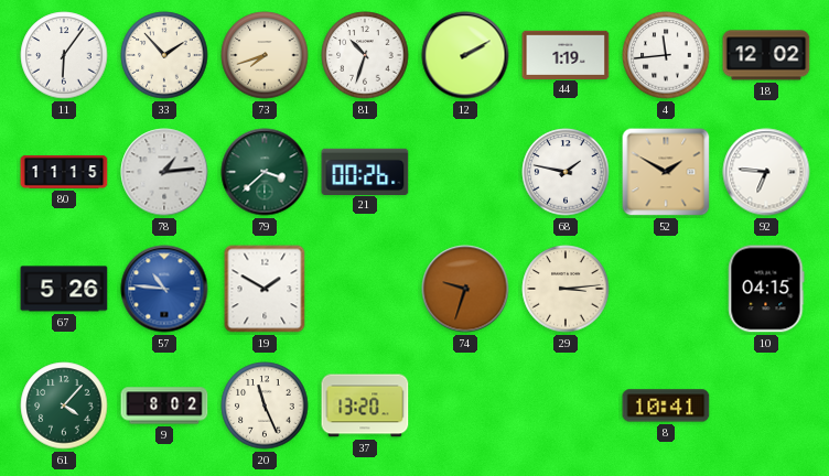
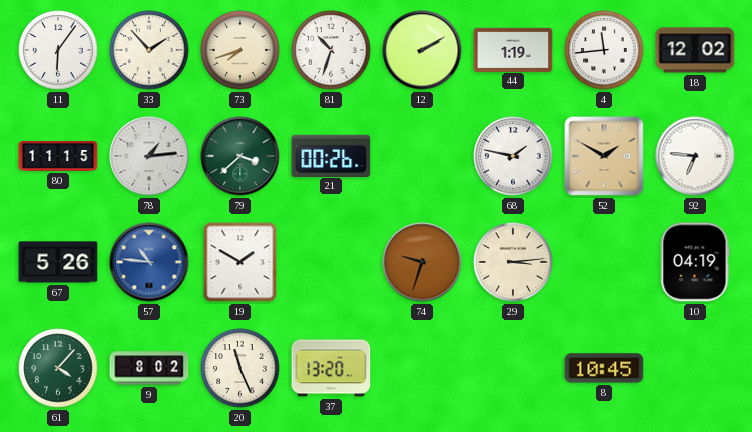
10: 04:15 -> 04:19
8: 10:41 -> 10:45
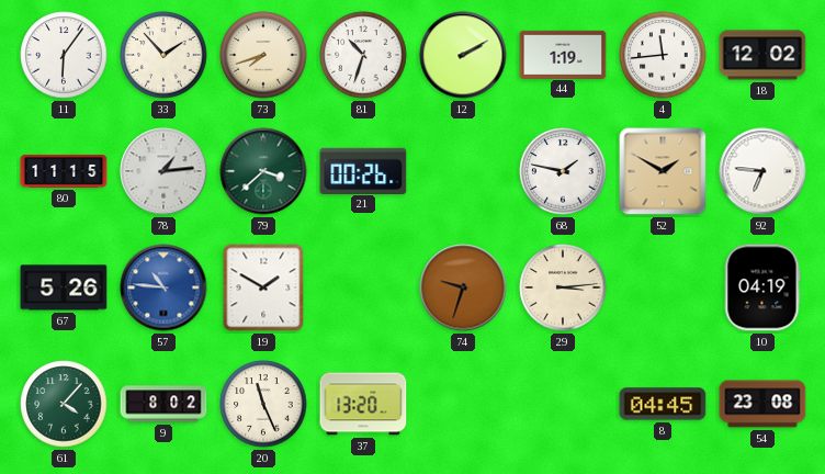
8: 10:45 -> 04:45
54: none -> 23:08
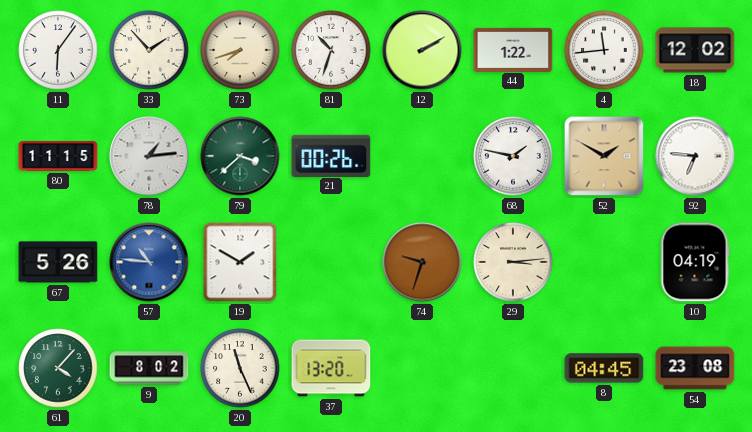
44: 1:19 -> 1:22
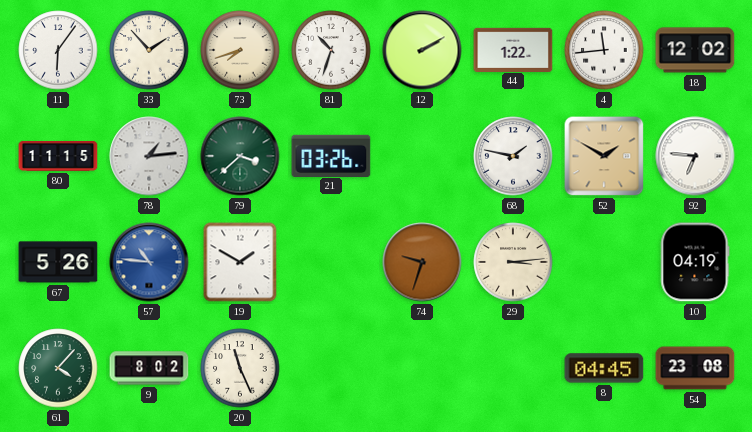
21: 00:26 -> 03:26
37: 13:20 -> none
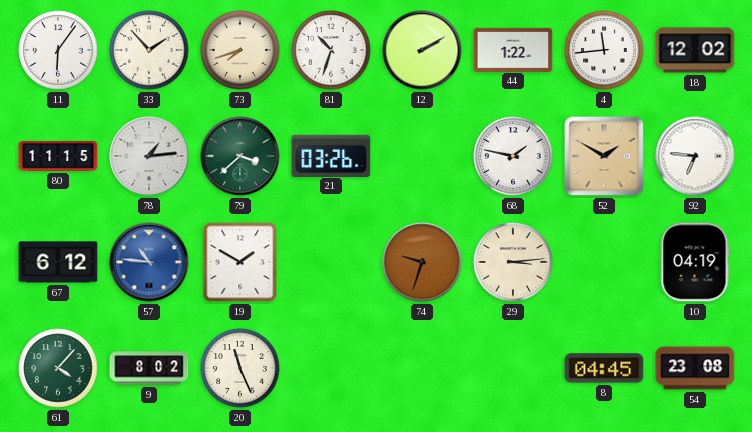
67: 5:26 -> 6:12
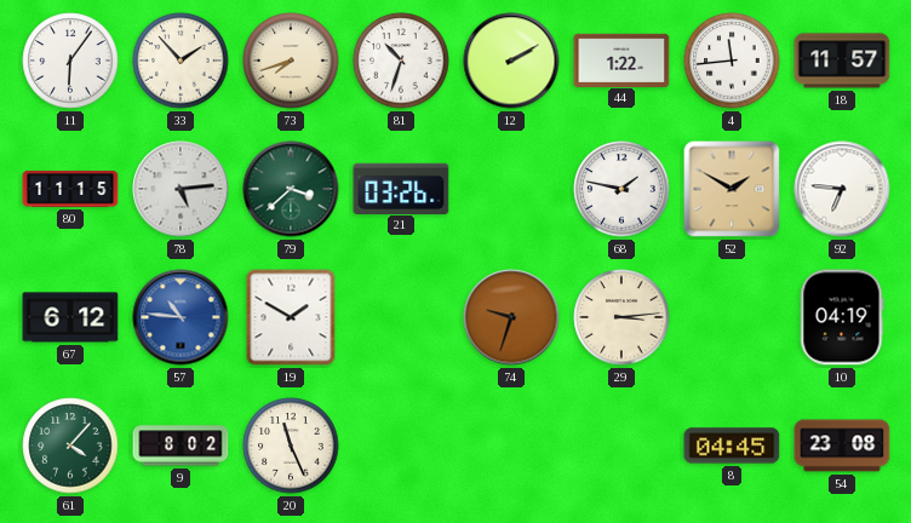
18: 12:02 -> 11:57
78: 1:14 -> 5:14
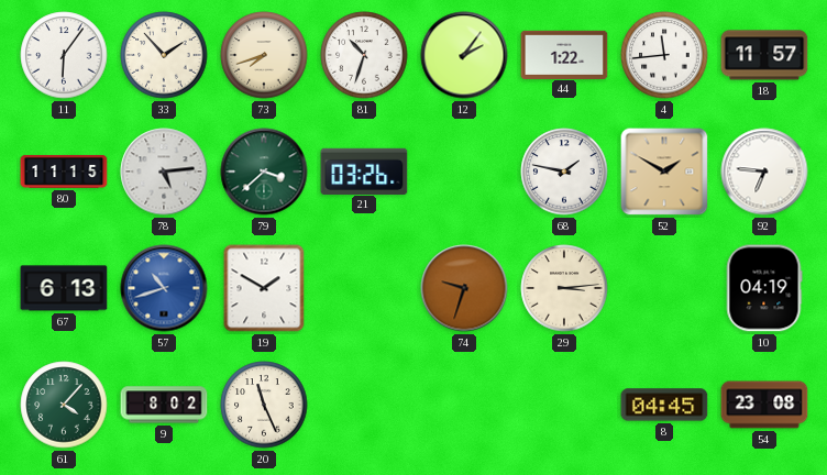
12: 2:10 -> 2:06
67: 6:12 -> 6:13
57: 10:46 -> 10:42
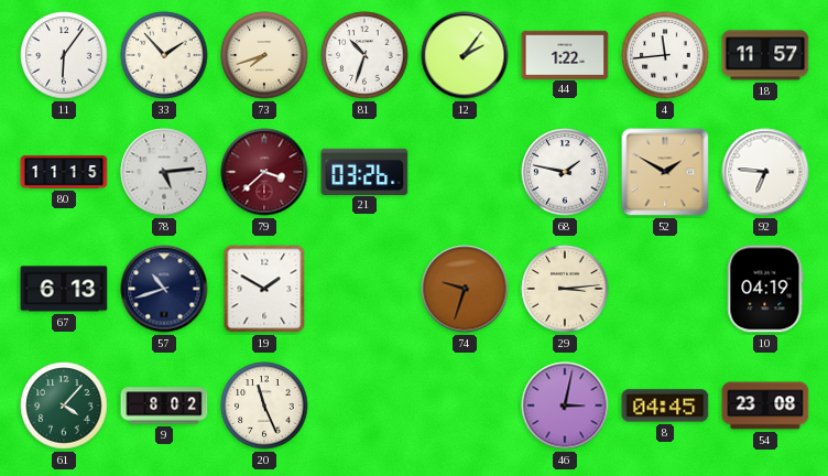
79 dial: green -> burgundy
57 dial: blue -> navy
46: none -> 3:02
